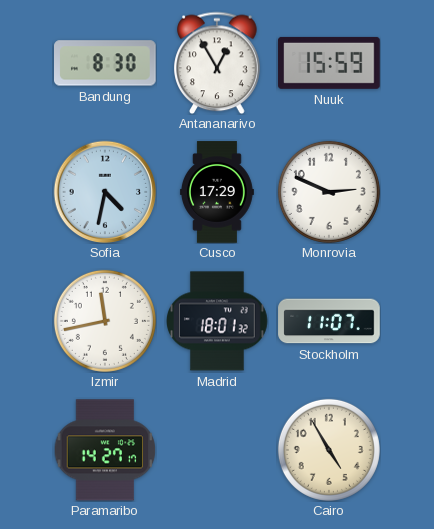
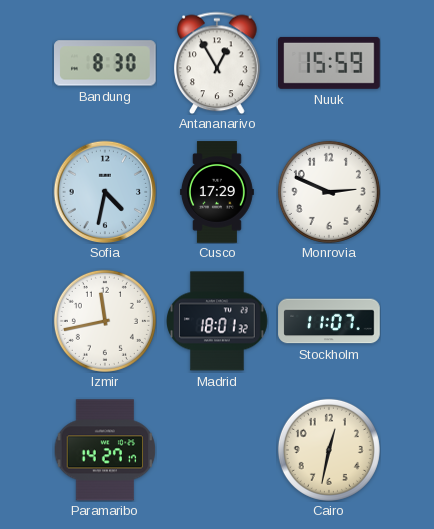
Cairo: 4:55 -> 12:32
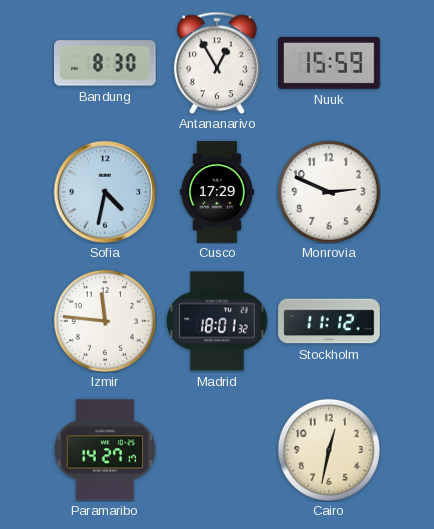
Izmir: 11:43 -> 11:46
Stockholm: 11:07 -> 11:12
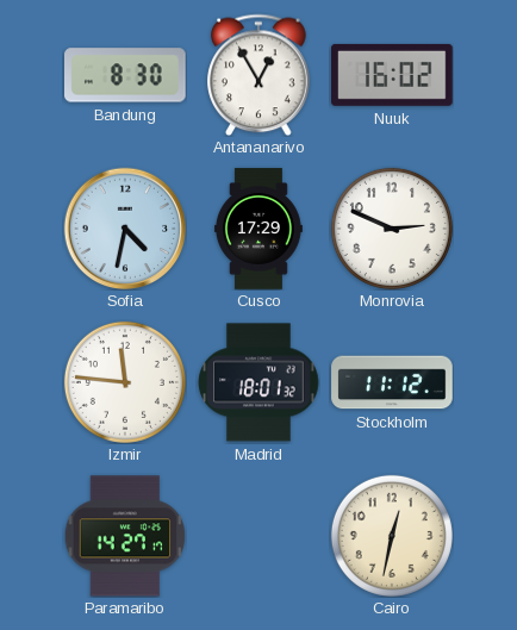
Nuuk: 15:59 -> 16:02
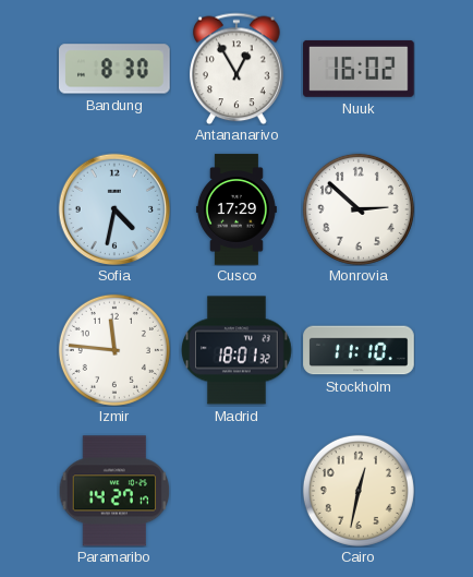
Monrovia: 2:49 -> 2:52
Stockholm: 11:12 -> 11:10
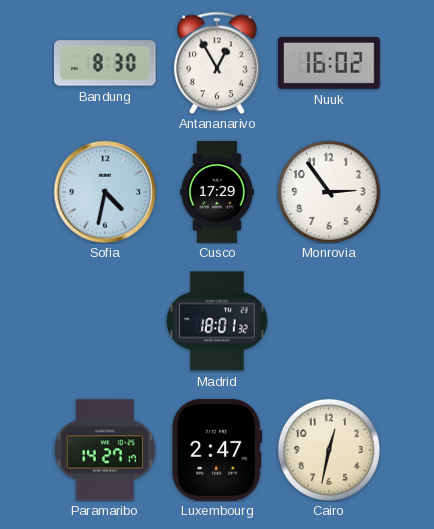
Monrovia: 2:52 -> 2:54
Izmir: 11:46 -> none
Stockholm: 11:10 -> none
Luxembourg: none -> 2:47
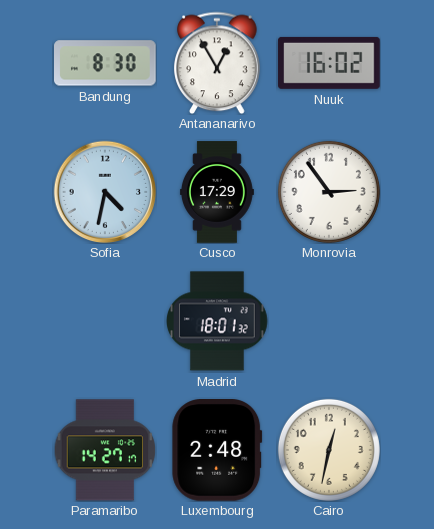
Luxembourg: 2:47 -> 2:48
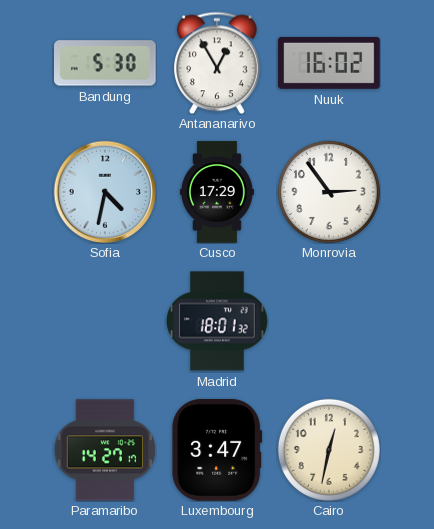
Bandung: 8:30 -> 5:30
Luxembourg: 2:48 -> 3:47
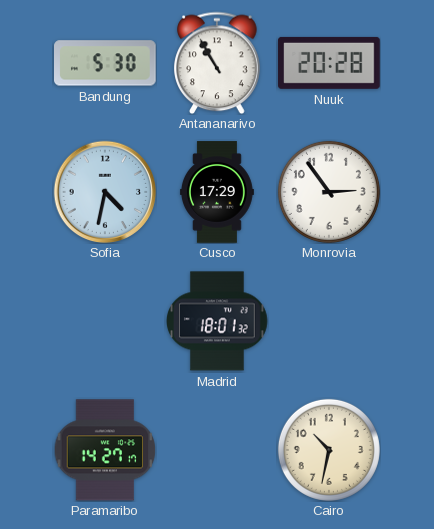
Antananarivo: 12:55 -> 10:55
Nuuk: 16:02 -> 20:28
Luxembourg: 3:47 -> none
Cairo: 12:32 -> 10:32
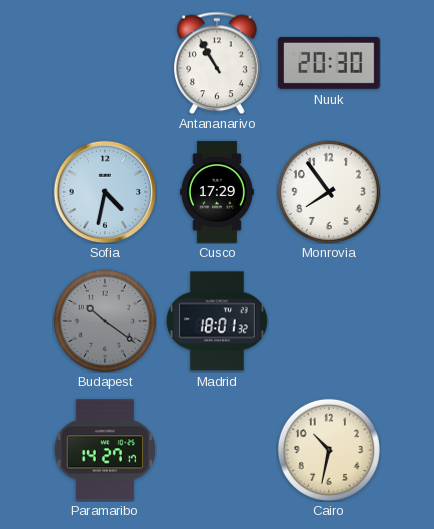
Bandung: 5:30 -> none
Nuuk: 20:28 -> 20:30
Monrovia: 2:54 -> 7:54
Budapest: none -> 10:21
